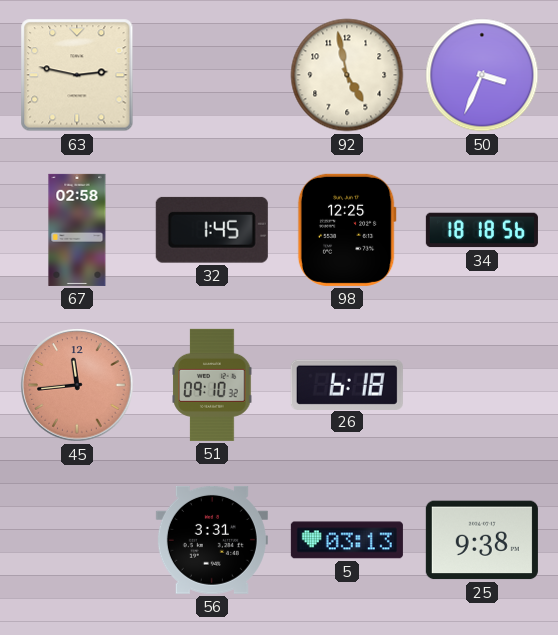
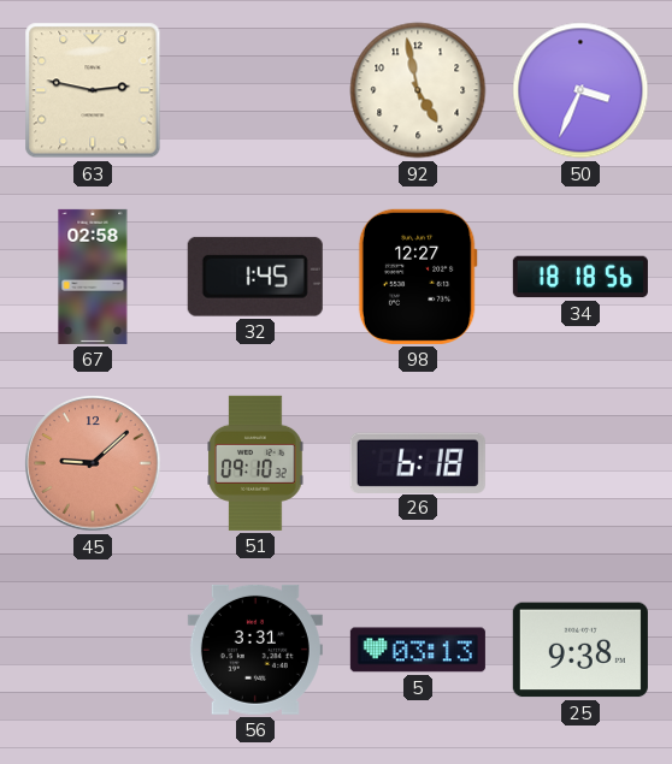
98: 12:25 -> 12:27
45: 11:44 -> 9:08
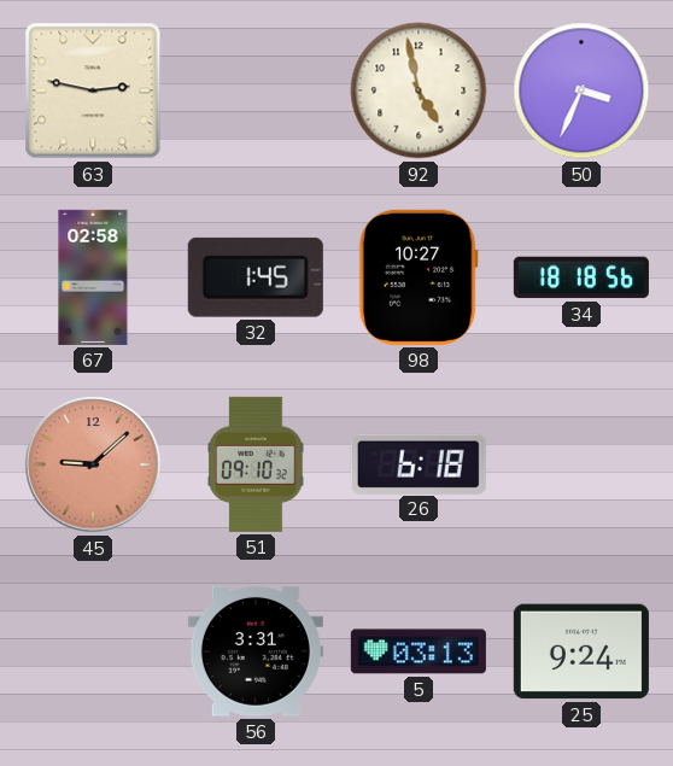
98: 12:27 -> 10:27
25: 9:38 -> 9:24
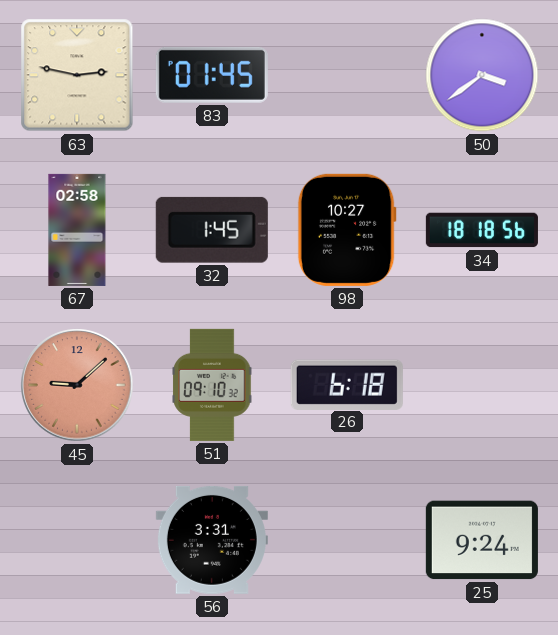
83: none -> 01:45
92: 4:58 -> none
50: 3:34 -> 3:39
5: 03:13 -> none
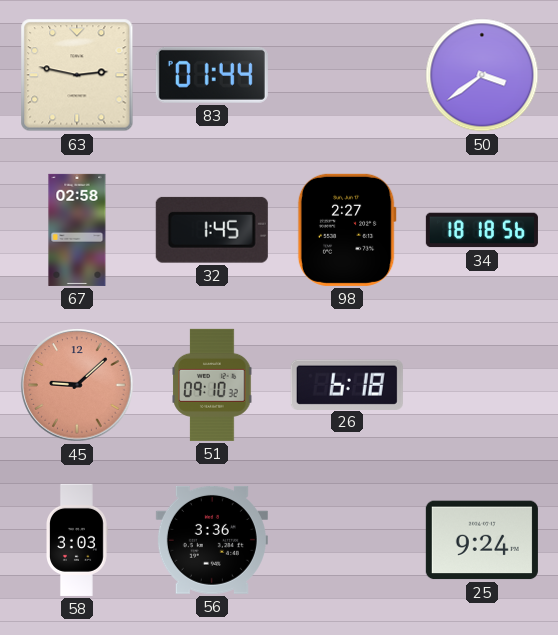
83: 01:45 -> 01:44
98: 10:27 -> 2:27
58: none -> 3:03
56: 3:31 -> 3:36
